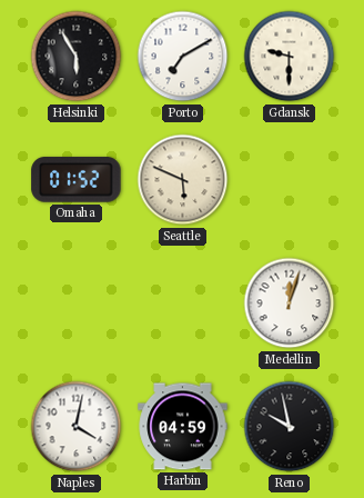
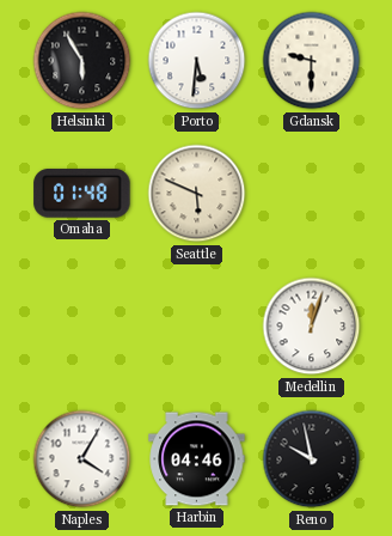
Porto: 7:10 -> 5:31
Omaha: 01:52 -> 01:48
Naples: 4:02 -> 4:05
Harbin: 04:59 -> 04:46
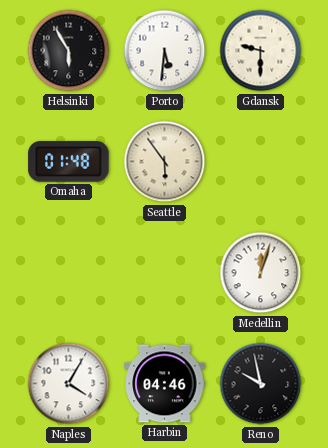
Seattle: 5:49 -> 5:54
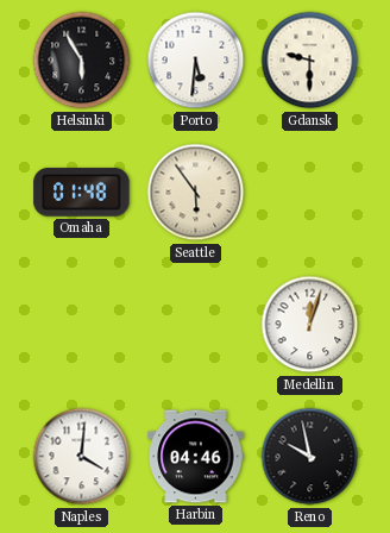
Naples: 4:05 -> 4:01
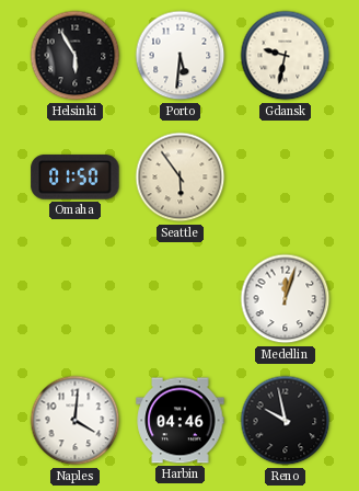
Gdansk: 9:30 -> 9:32
Omaha: 01:48 -> 01:50
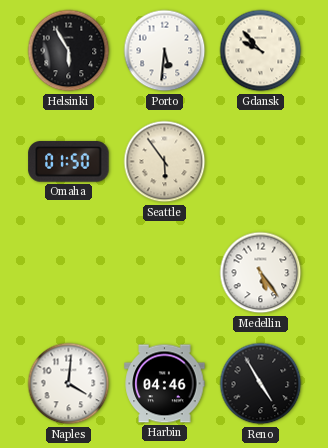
Gdansk: 9:32 -> 9:53
Medellin: 12:03 -> 5:24
Reno: 9:58 -> 4:55
